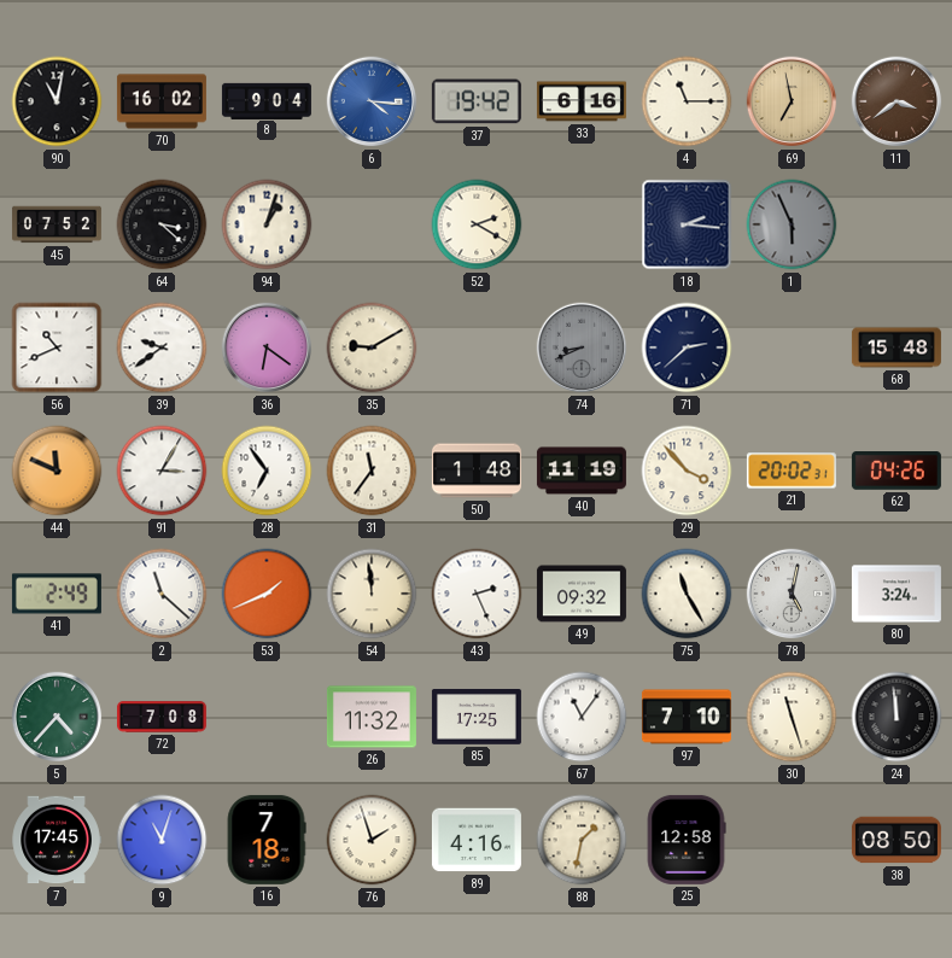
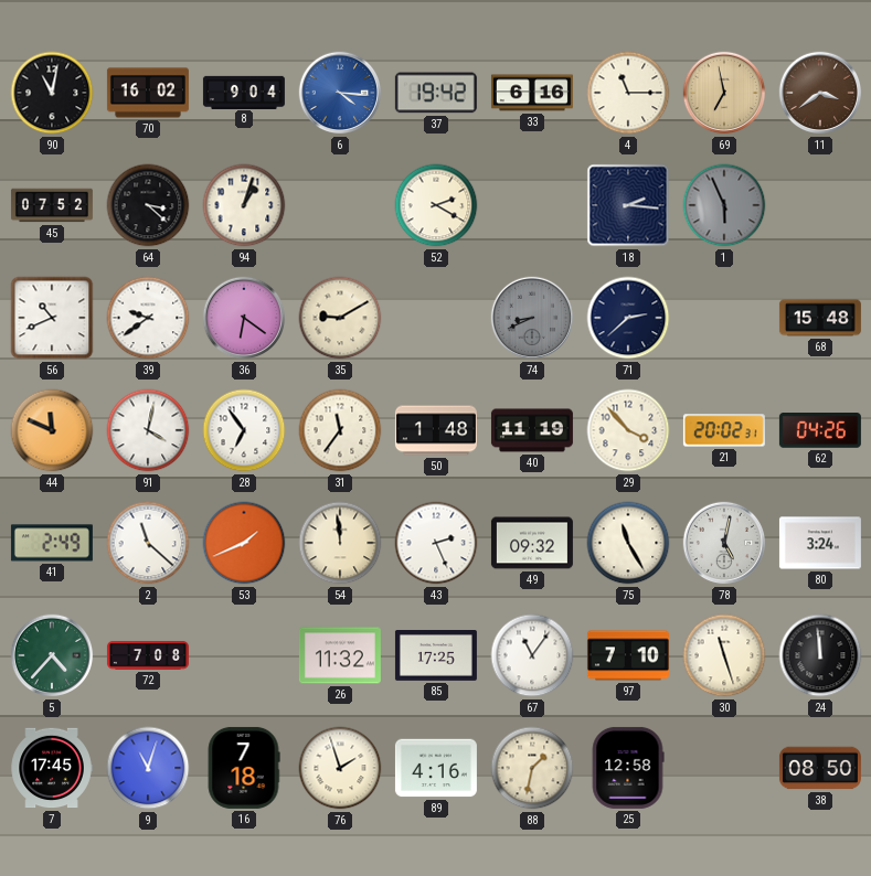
91: 3:05 -> 4:02
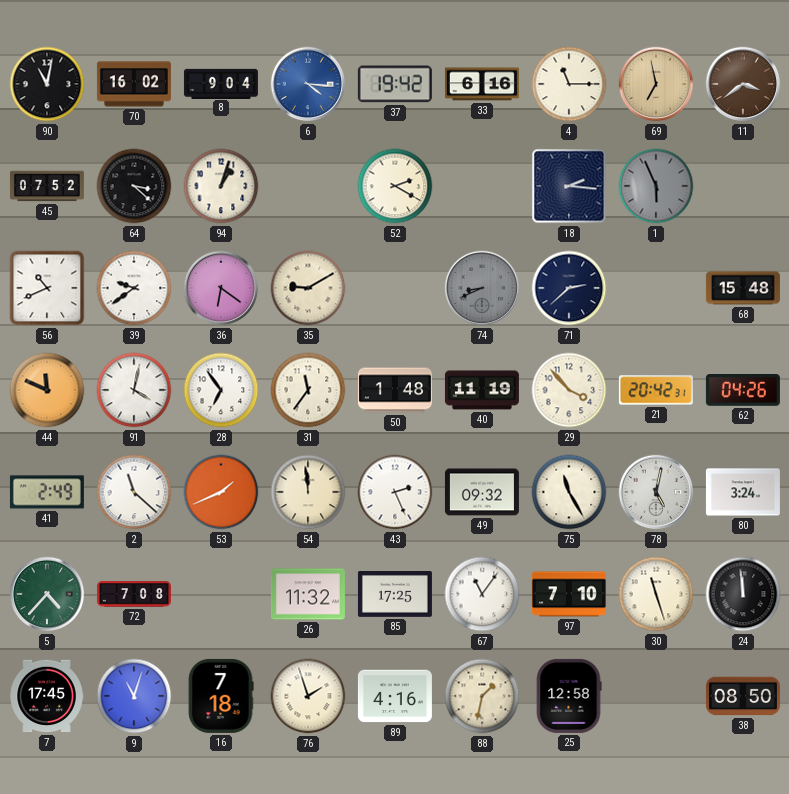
21: 20:02 -> 20:42
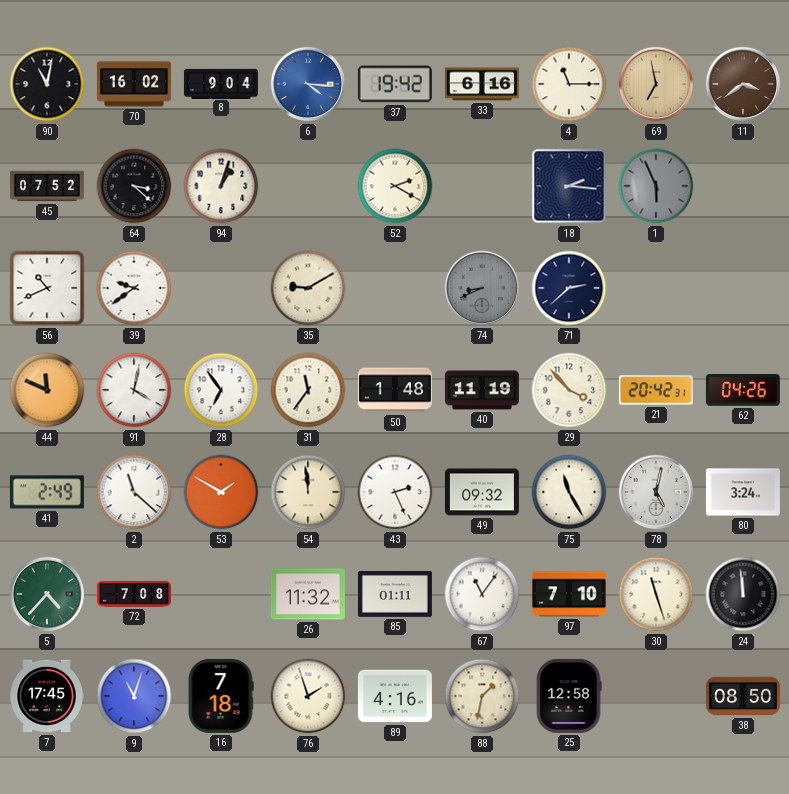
36: 6:21 -> none
68: 15:48 -> none
53: 1:41 -> 1:50
85: 17:25 -> 01:11
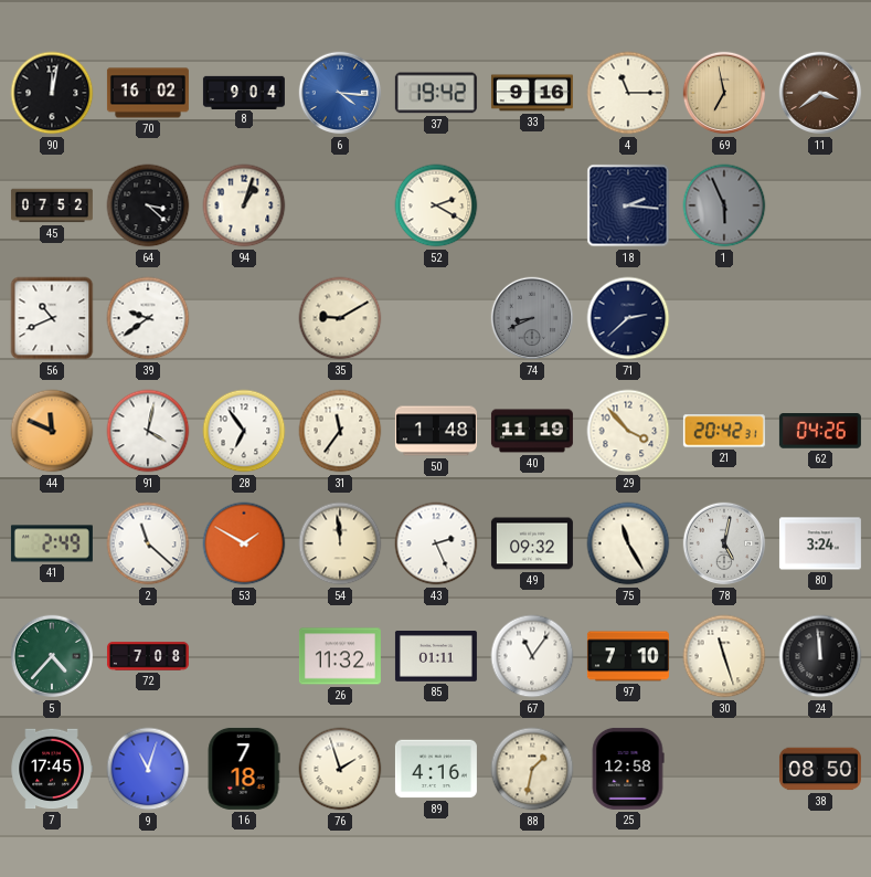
90: 11:02 -> 12:02
33: 6:16 -> 9:16
